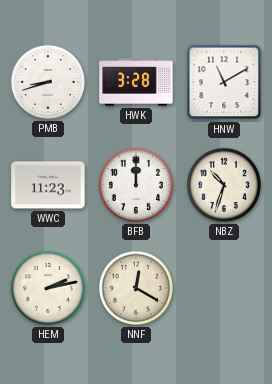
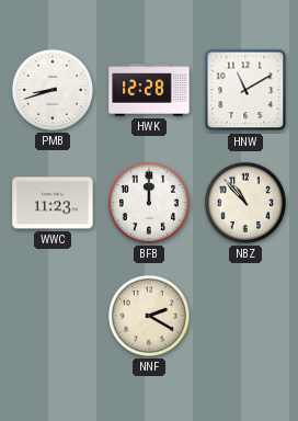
HWK: 3:28 -> 12:28
NBZ: 10:33 -> 10:53
HEM: 2:13 -> none
NNF: 12:20 -> 2:20
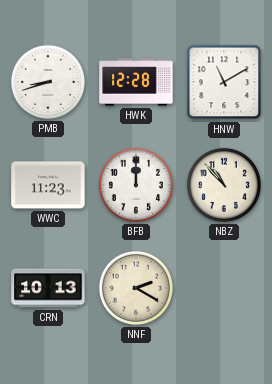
CRN: none -> 10:13
